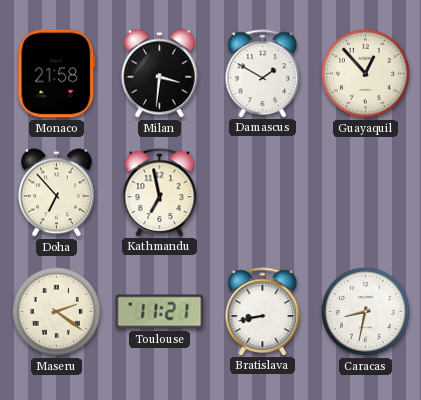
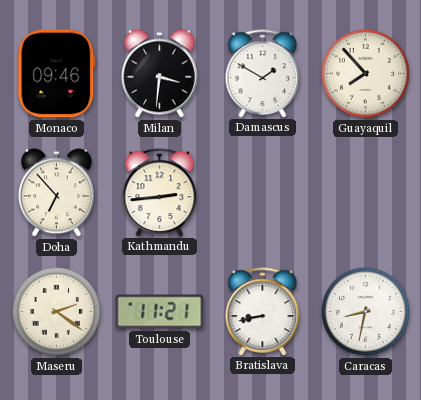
Monaco: 21:58 -> 09:46
Guayaquil: 12:53 -> 7:53
Kathmandu: 6:58 -> 2:44
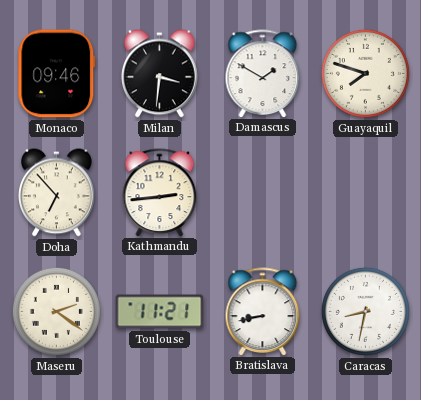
Guayaquil: 7:53 -> 7:48
